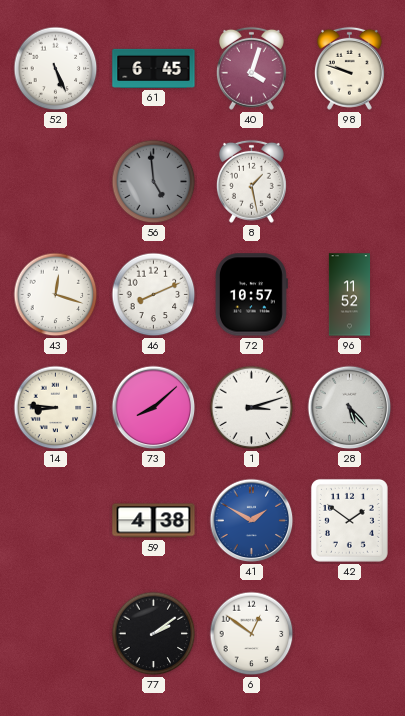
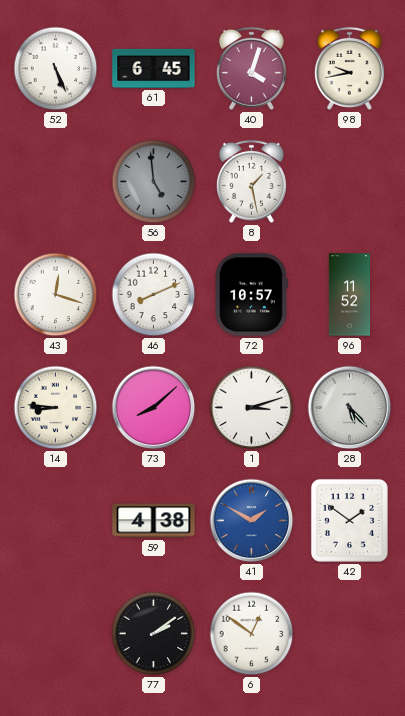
98: 9:48 -> 9:43
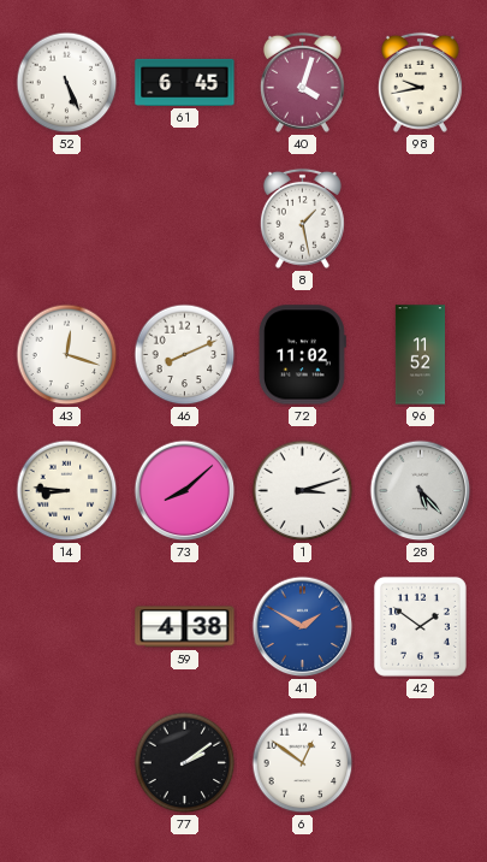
56: 4:59 -> none
72: 10:57 -> 11:02
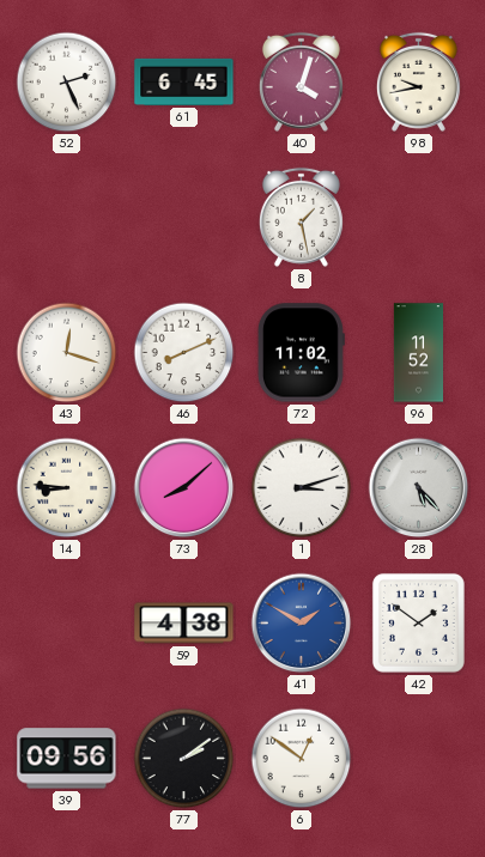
52: 5:26 -> 2:26
39: none -> 09:56
